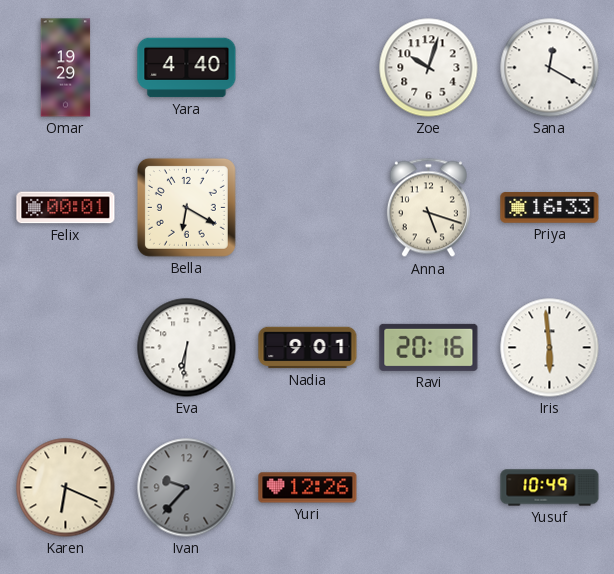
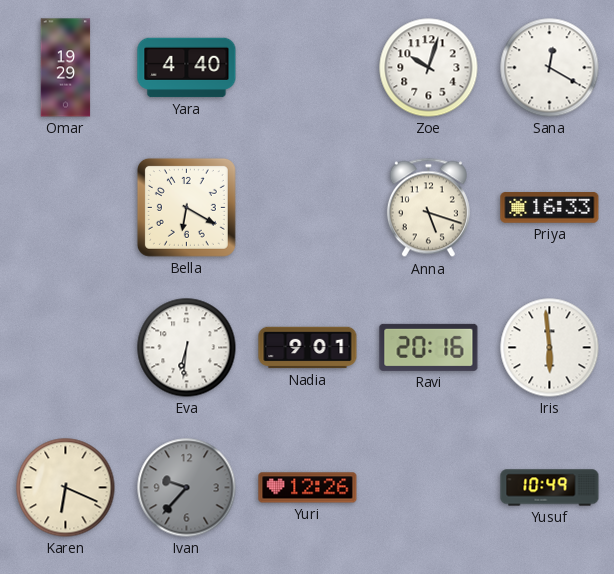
Felix: 00:01 -> none
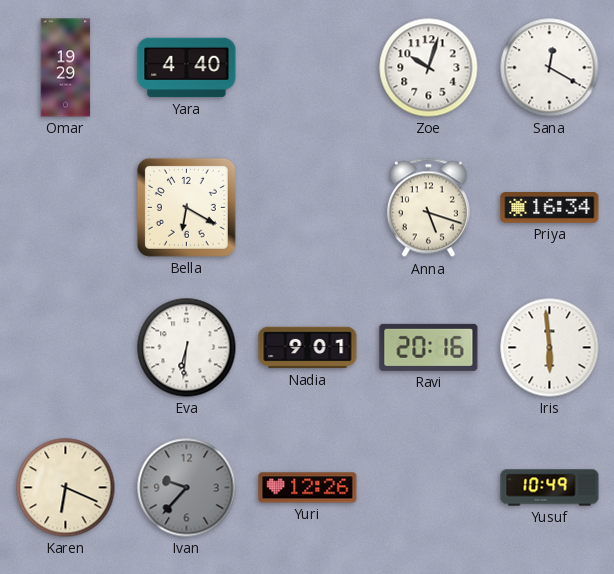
Priya: 16:33 -> 16:34
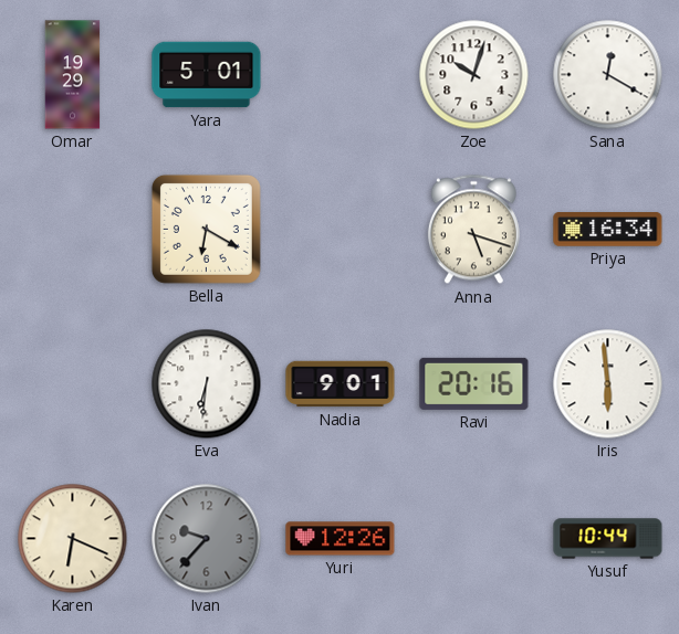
Yara: 4:40 -> 5:01
Yusuf: 10:49 -> 10:44
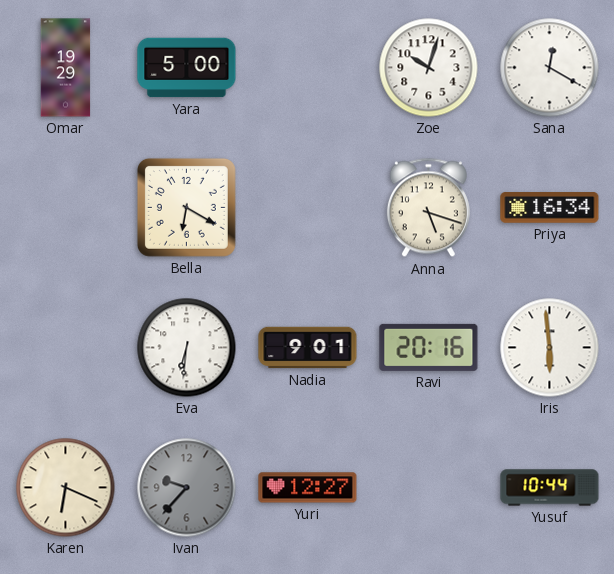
Yara: 5:01 -> 5:00
Yuri: 12:26 -> 12:27
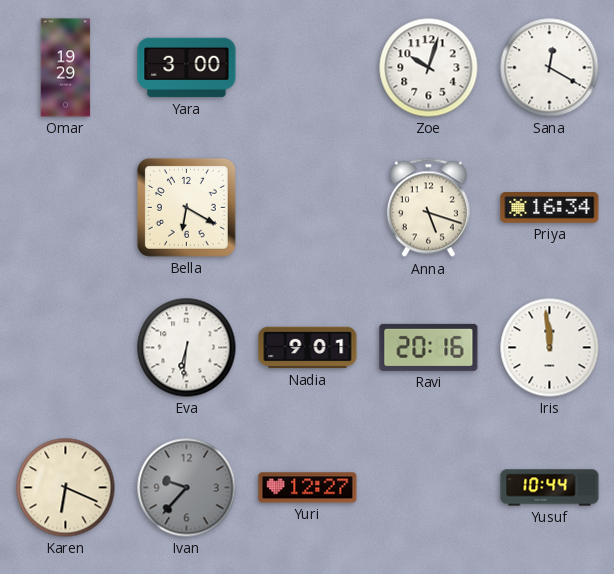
Yara: 5:00 -> 3:00
Iris: 5:59 -> 11:59
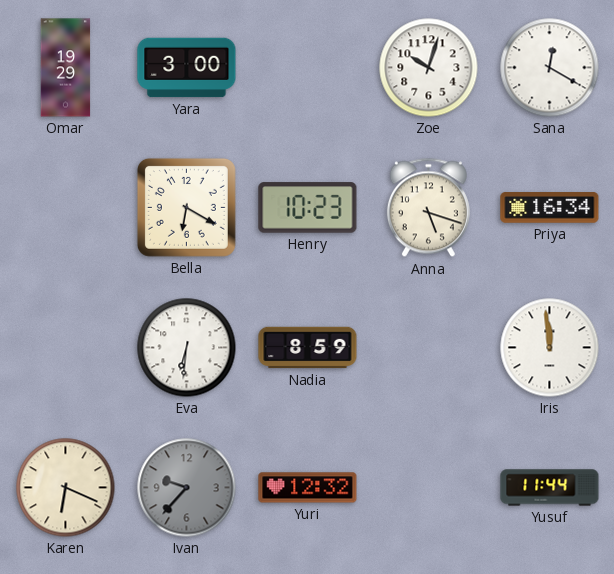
Henry: none -> 10:23
Nadia: 9:01 -> 8:59
Ravi: 20:16 -> none
Yuri: 12:27 -> 12:32
Yusuf: 10:44 -> 11:44
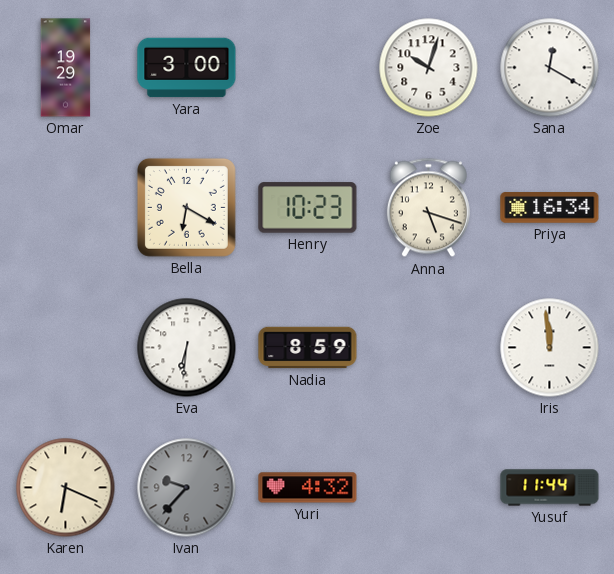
Yuri: 12:32 -> 4:32
